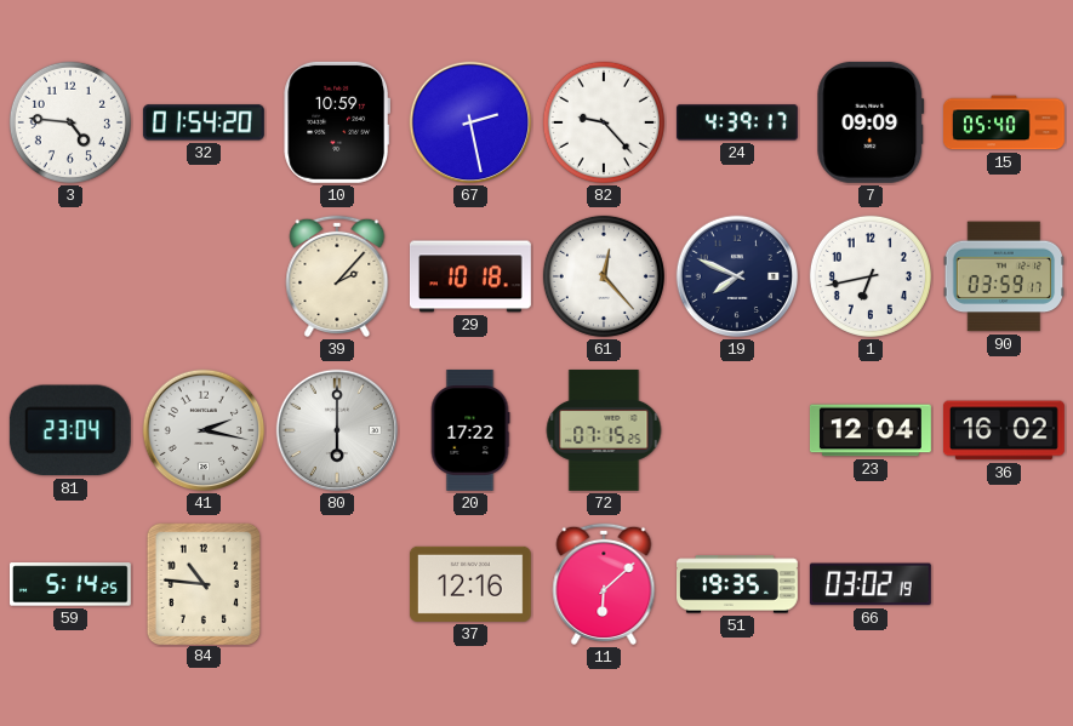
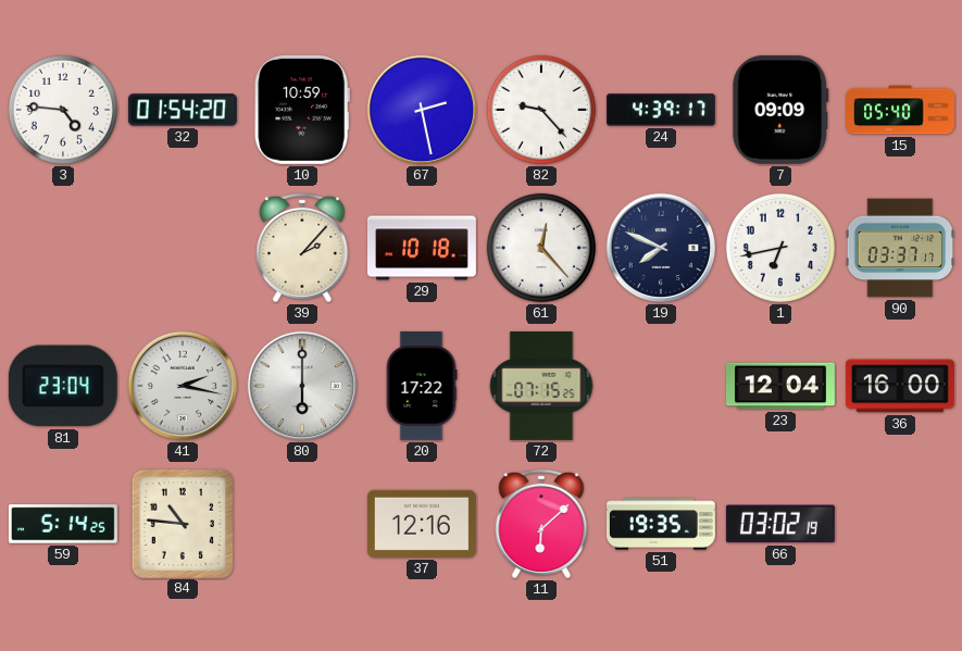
90: 03:59 -> 03:37
36: 16:02 -> 16:00
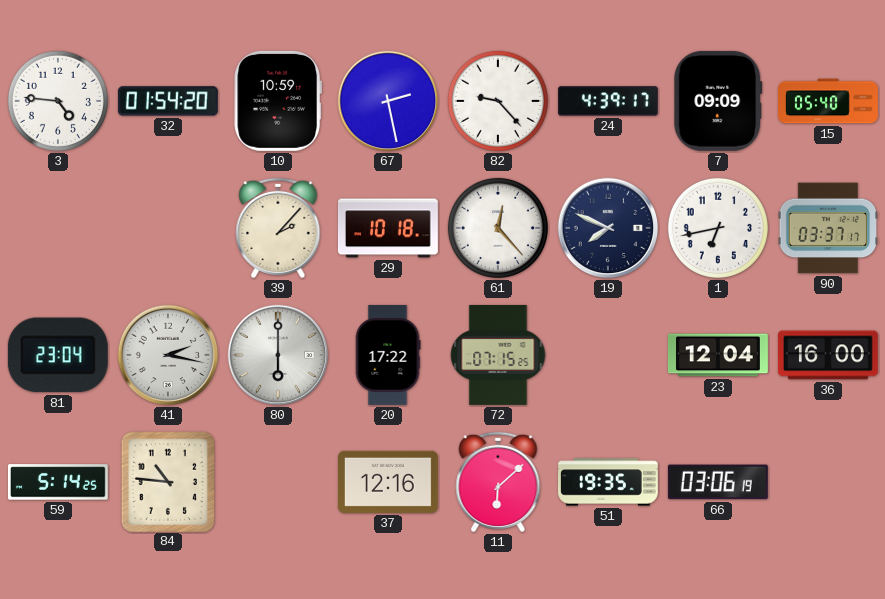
66: 03:02 -> 03:06
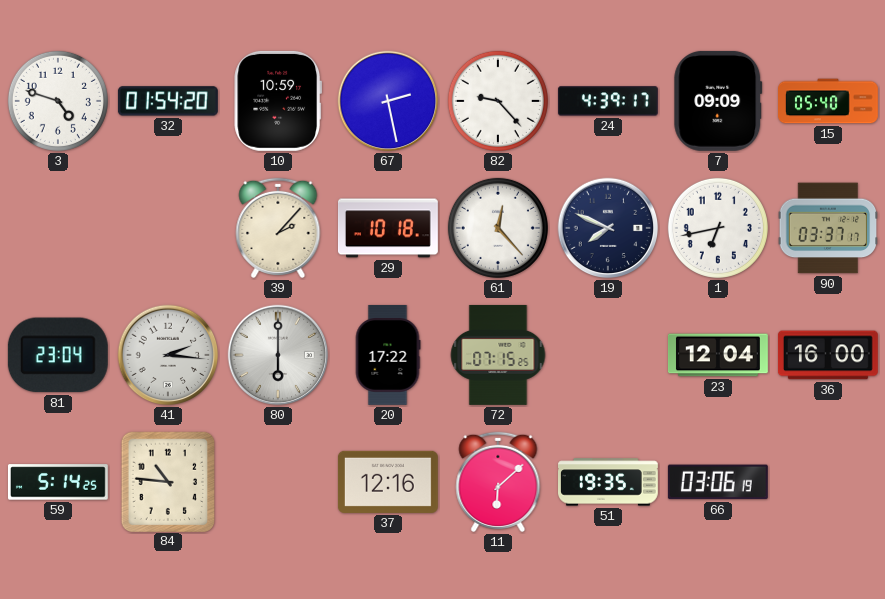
3: 4:46 -> 4:48
41: 2:17 -> 2:16
